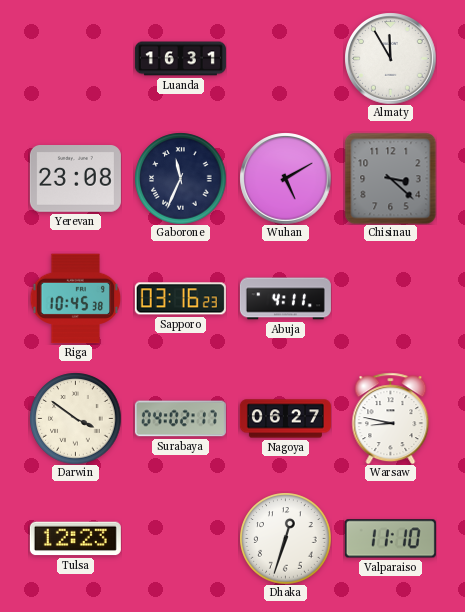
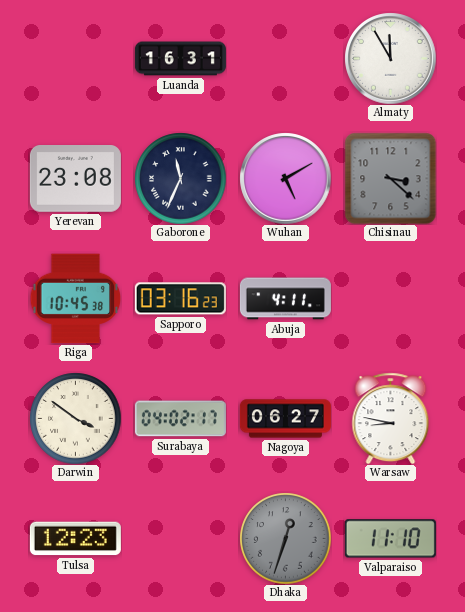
Dhaka dial: white -> grey
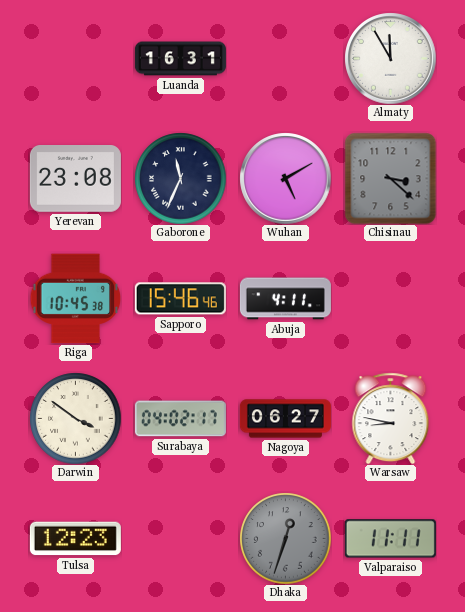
Sapporo: 03:16 -> 15:46
Valparaiso: 11:10 -> 11:11
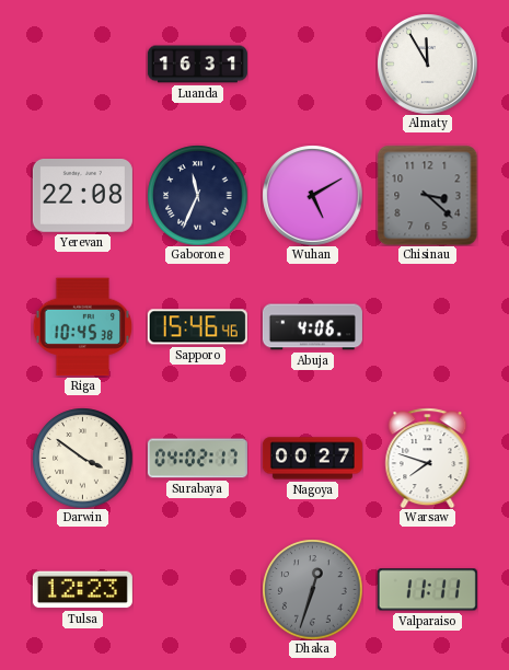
Yerevan: 23:08 -> 22:08
Abuja: 4:11 -> 4:06
Nagoya: 06:27 -> 00:27
Warsaw: 8:47 -> 7:48
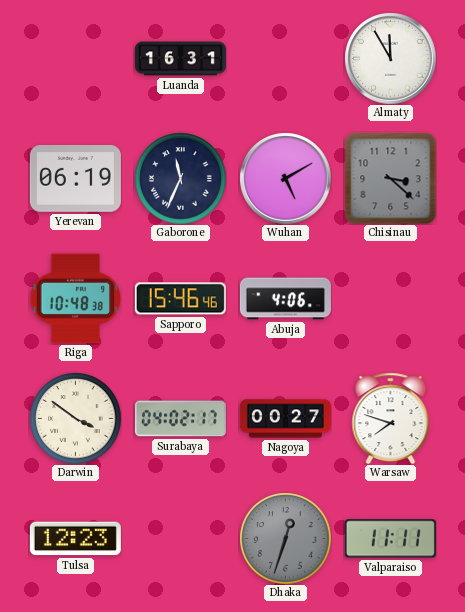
Yerevan: 22:08 -> 06:19
Riga: 10:45 -> 10:48
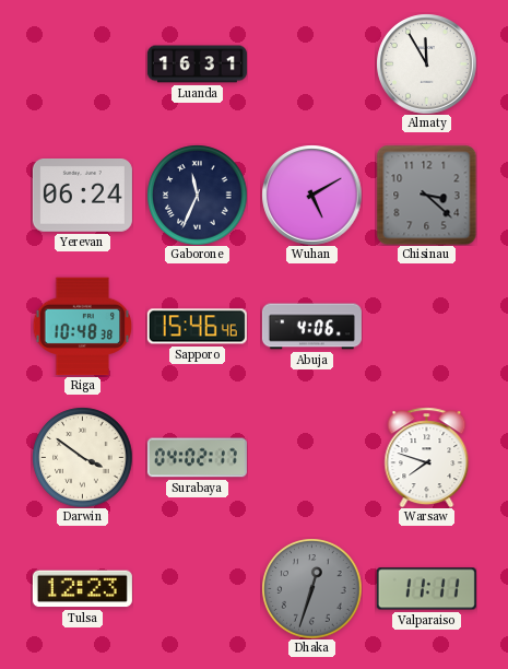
Yerevan: 06:19 -> 06:24
Nagoya: 00:27 -> none
